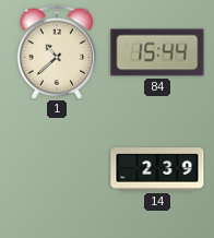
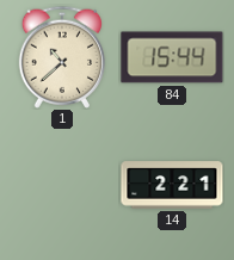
14: 2:39 -> 2:21
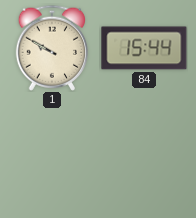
1: 10:38 -> 9:50
14: 2:21 -> none
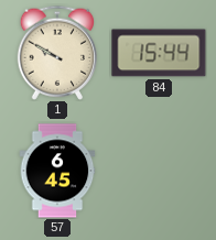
57: none -> 6:45
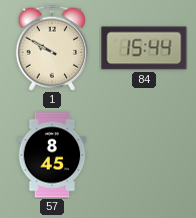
57: 6:45 -> 8:45
